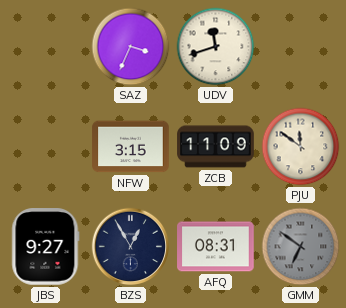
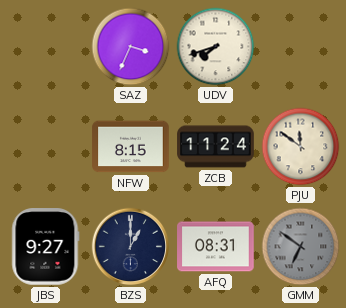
UDV: 11:42 -> 7:42
NFW: 3:15 -> 8:15
ZCB: 11:09 -> 11:24
BZS: 12:55 -> 1:00
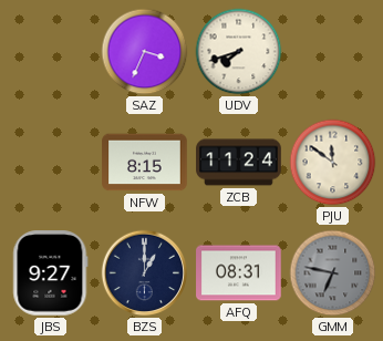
GMM: 6:51 -> 6:47
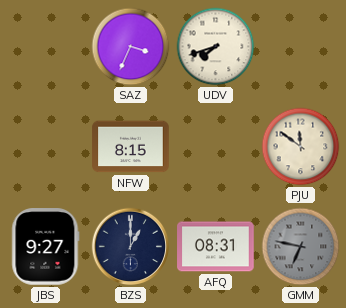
ZCB: 11:24 -> none
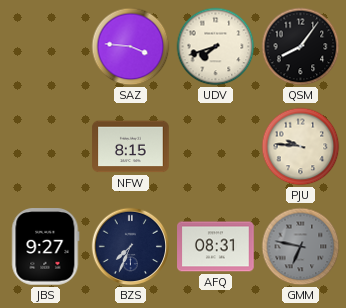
SAZ: 3:34 -> 3:46
QSM: none -> 8:06
PJU: 11:51 -> 9:46
BZS: 1:00 -> 7:34
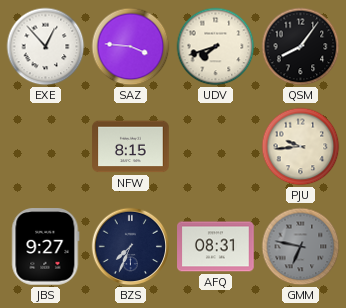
EXE: none -> 12:53
PJU: 9:46 -> 9:44
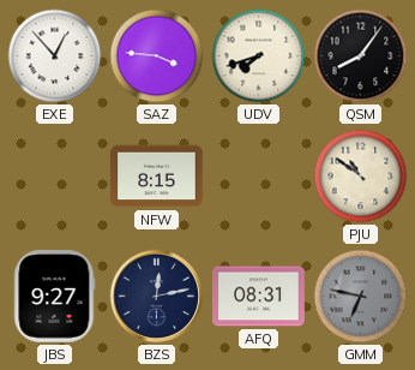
PJU: 9:44 -> 10:51
BZS: 7:34 -> 12:13
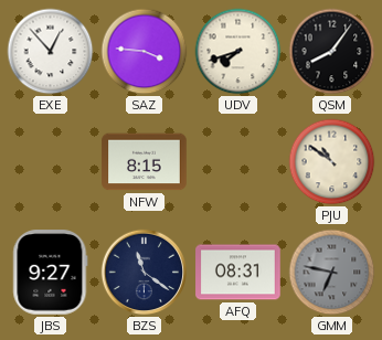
BZS: 12:13 -> 11:21
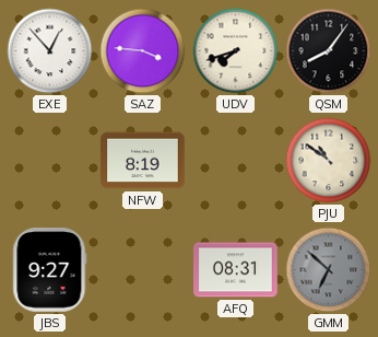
NFW: 8:15 -> 8:19
BZS: 11:21 -> none
GMM: 6:47 -> 6:52
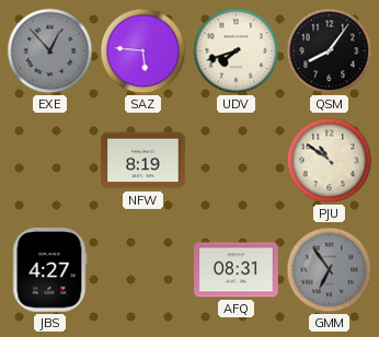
EXE dial: white -> grey
SAZ: 3:46 -> 5:46
JBS: 9:27 -> 4:27
GMM: 6:52 -> 6:54
